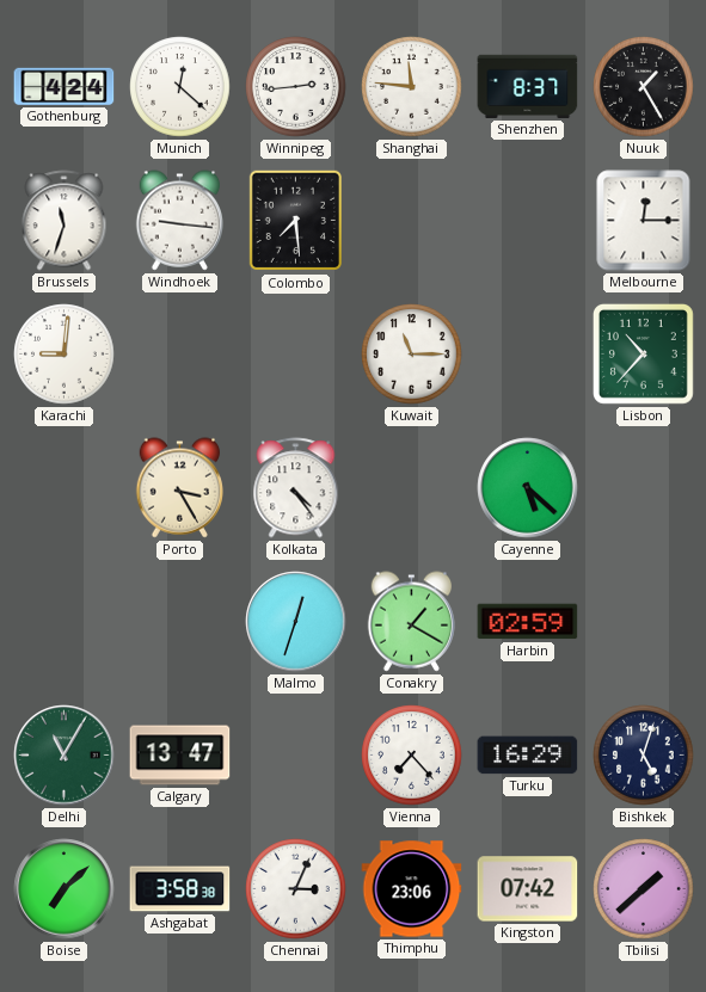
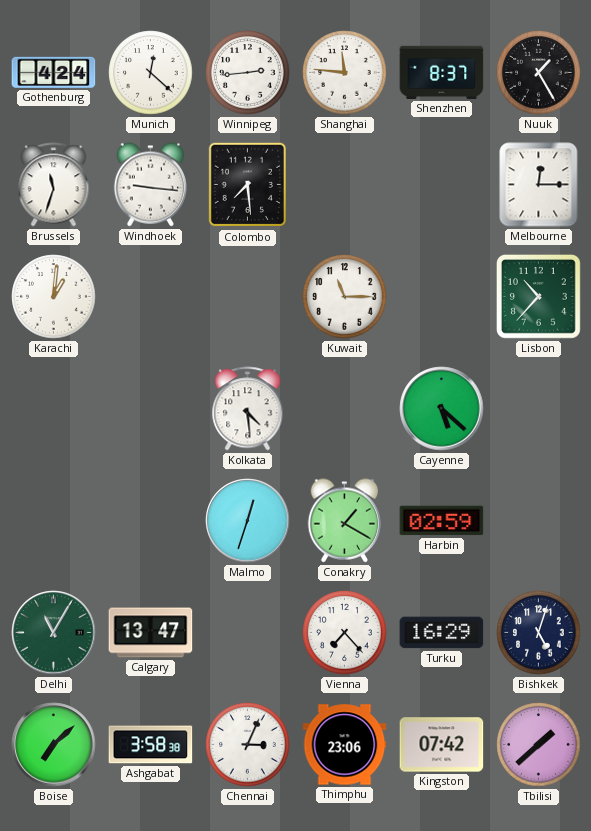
Karachi: 9:01 -> 1:01
Porto: 3:25 -> none
Kolkata: 4:24 -> 4:29
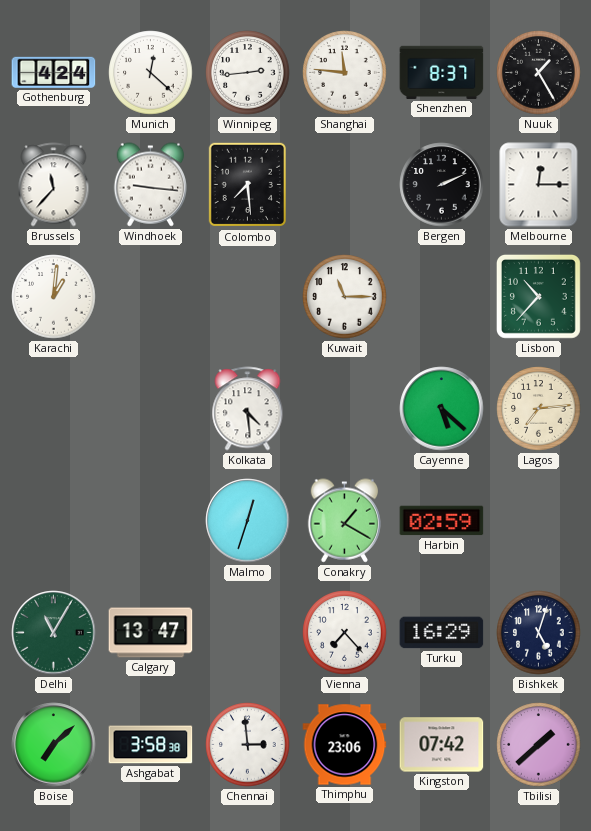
Brussels: 11:33 -> 11:37
Bergen: none -> 2:11
Lagos: none -> 7:14
Chennai: 3:04 -> 2:59
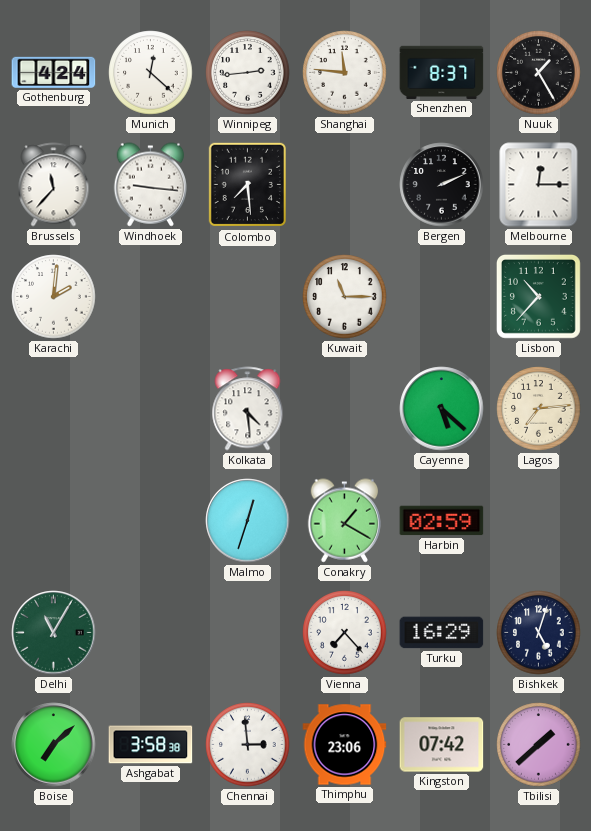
Karachi: 1:01 -> 2:01
Calgary: 13:47 -> none
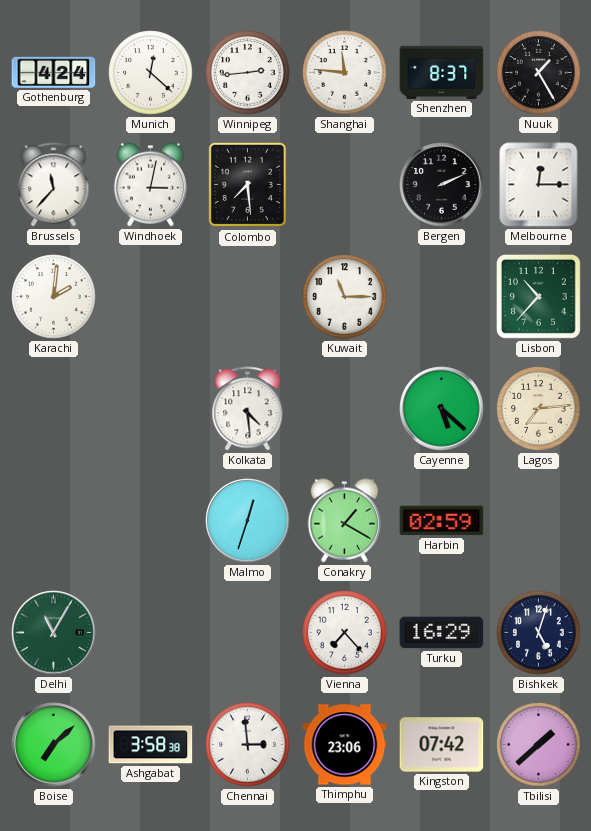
Windhoek: 9:16 -> 3:02
